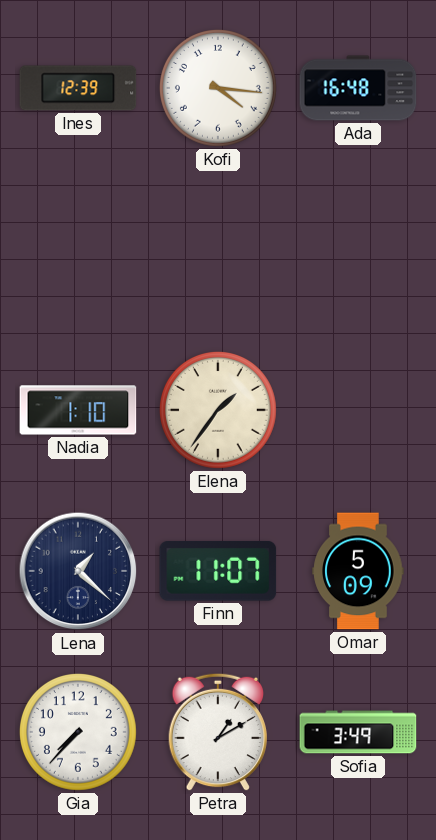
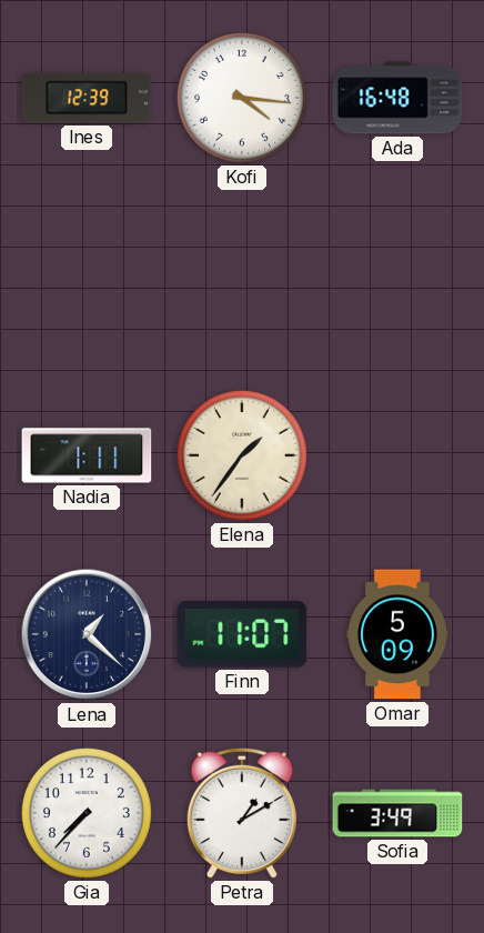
Nadia: 1:10 -> 1:11
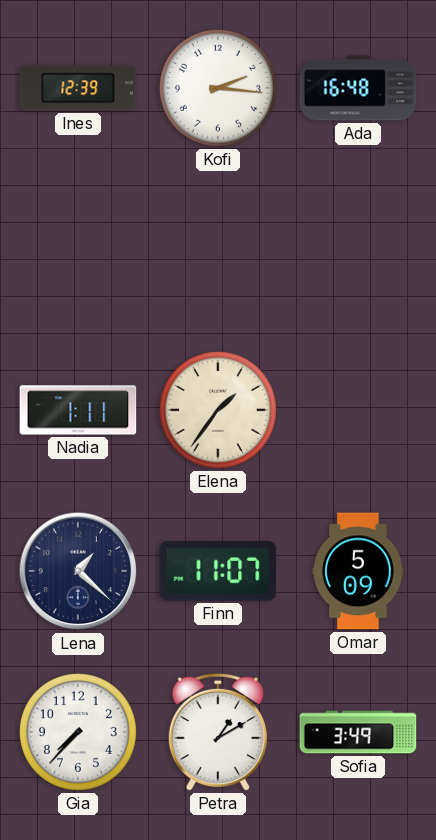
Kofi: 4:16 -> 2:16
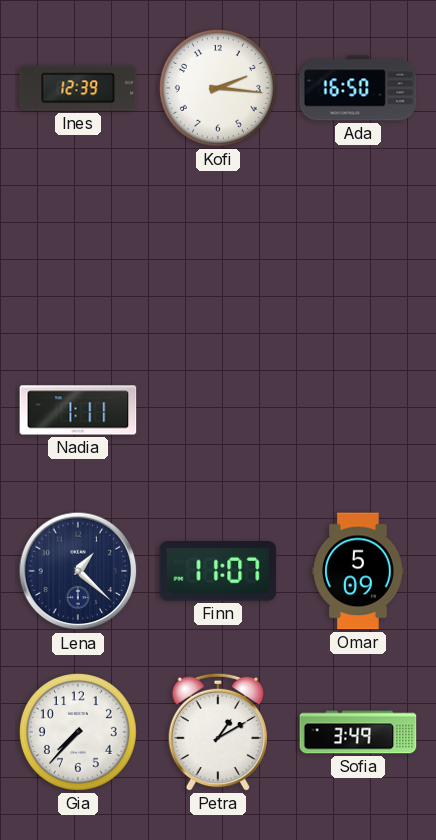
Ada: 16:48 -> 16:50
Elena: 1:36 -> none
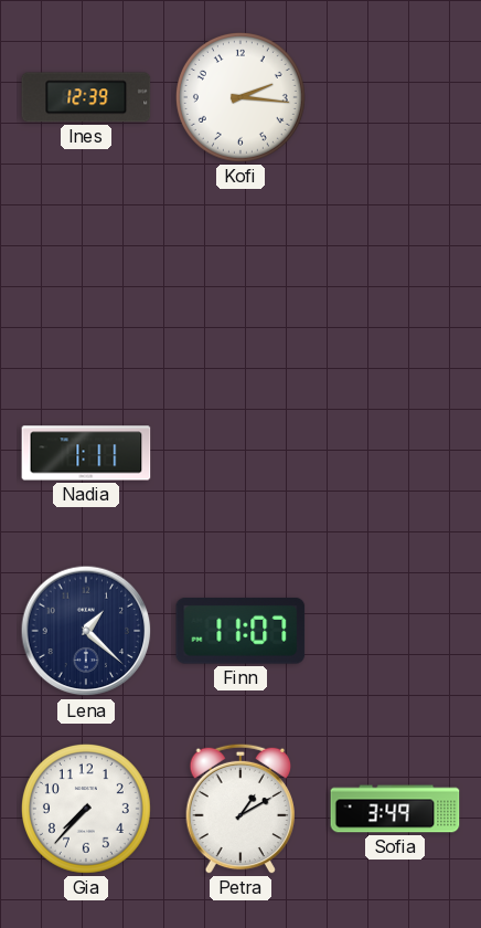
Ada: 16:50 -> none
Omar: 5:09 -> none
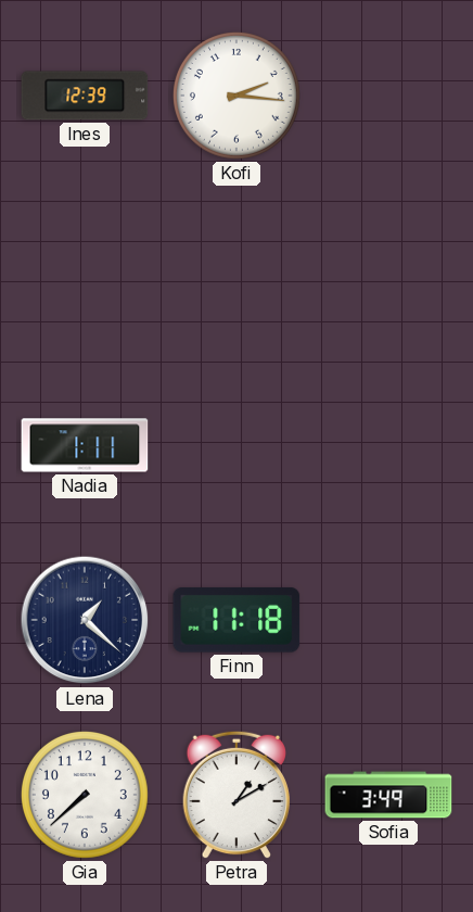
Finn: 11:07 -> 11:18
Gia: 7:37 -> 7:38
